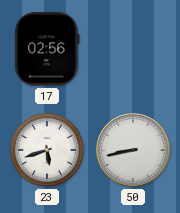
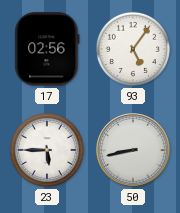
93: none -> 5:06
23: 5:42 -> 5:45
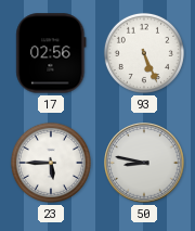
93: 5:06 -> 5:26
50: 8:43 -> 8:47
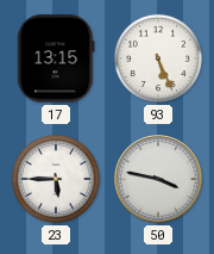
17: 02:56 -> 13:15
50: 8:47 -> 3:47
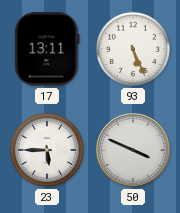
17: 13:15 -> 13:11
50: 3:47 -> 3:49
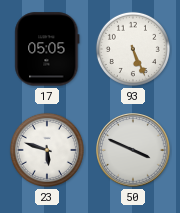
17: 13:11 -> 05:05
23: 5:45 -> 5:48
